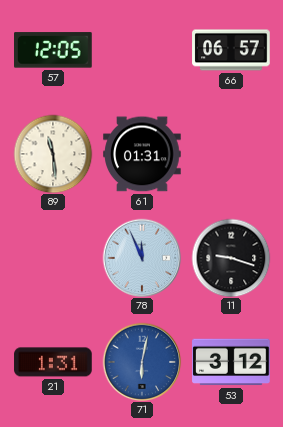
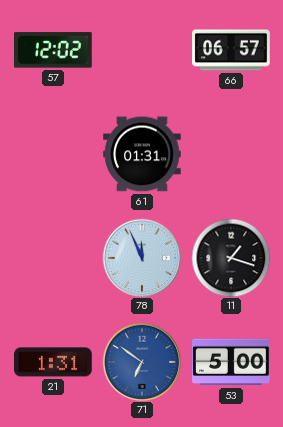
57: 12:05 -> 12:02
89: 11:29 -> none
11: 9:18 -> 1:18
71: 6:02 -> 6:51
53: 3:12 -> 5:00
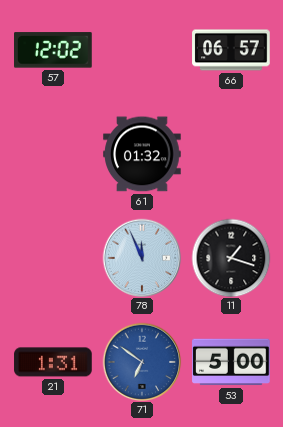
61: 01:31 -> 01:32
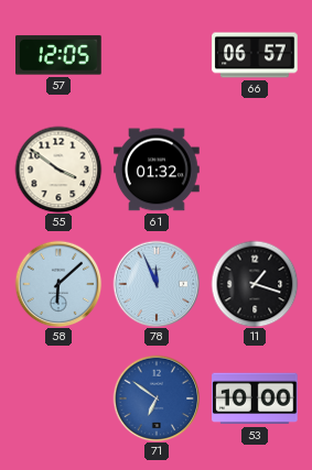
57: 12:02 -> 12:05
55: none -> 3:51
58: none -> 6:08
21: 1:31 -> none
53: 5:00 -> 10:00
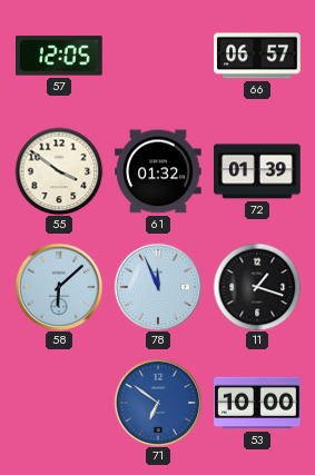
72: none -> 01:39
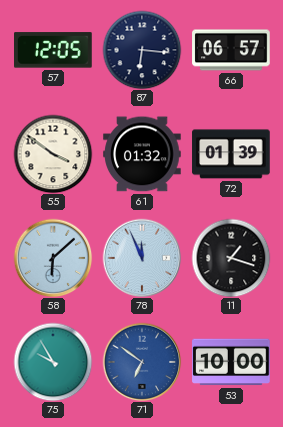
87: none -> 6:16
75: none -> 9:55
